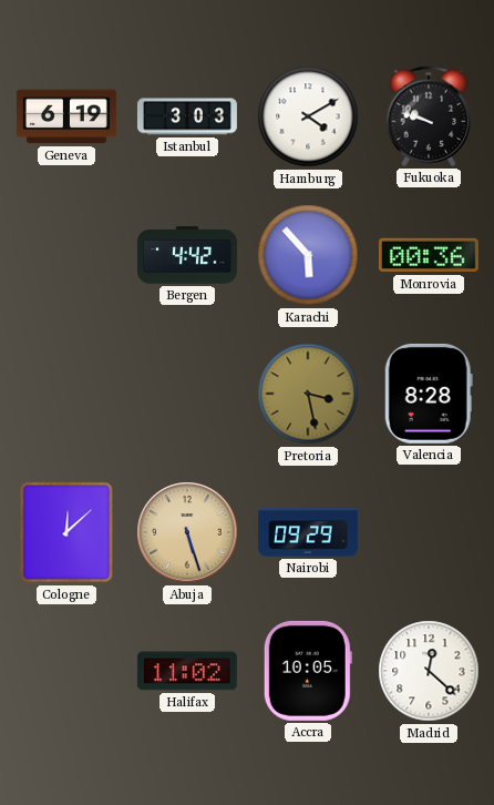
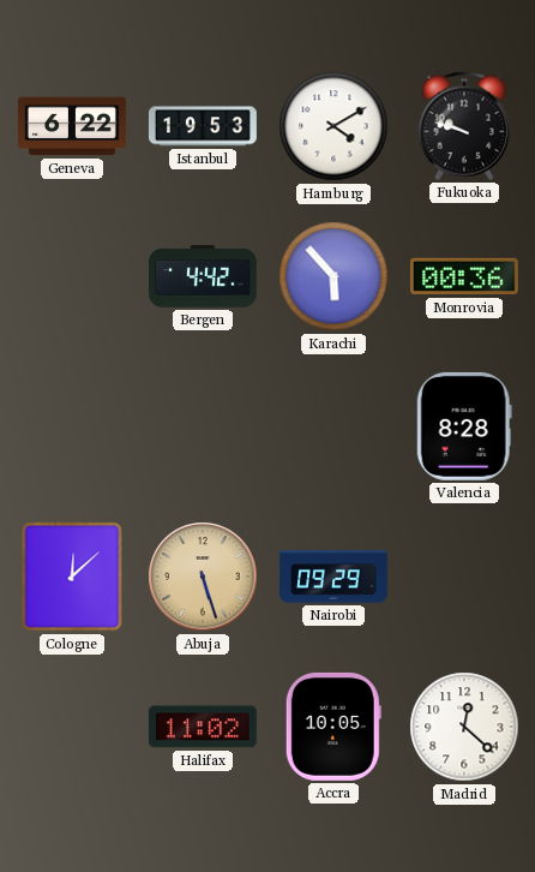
Geneva: 6:19 -> 6:22
Istanbul: 3:03 -> 19:53
Pretoria: 3:28 -> none
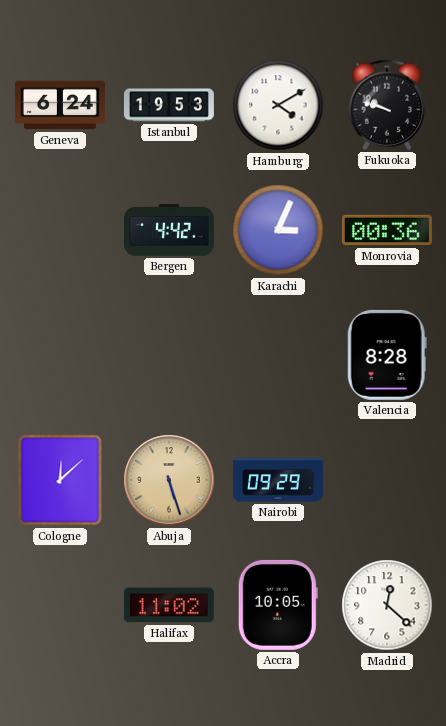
Geneva: 6:22 -> 6:24
Karachi: 5:53 -> 3:04
